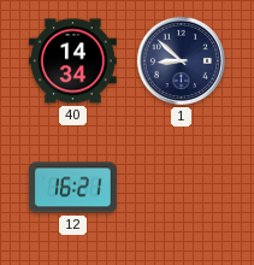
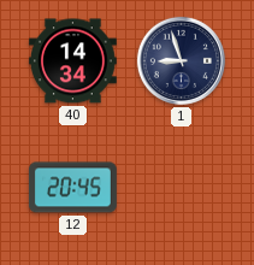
1: 8:52 -> 8:57
12: 16:21 -> 20:45
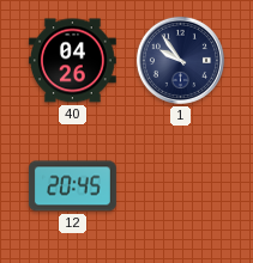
40: 14:34 -> 04:26
1: 8:57 -> 9:54
